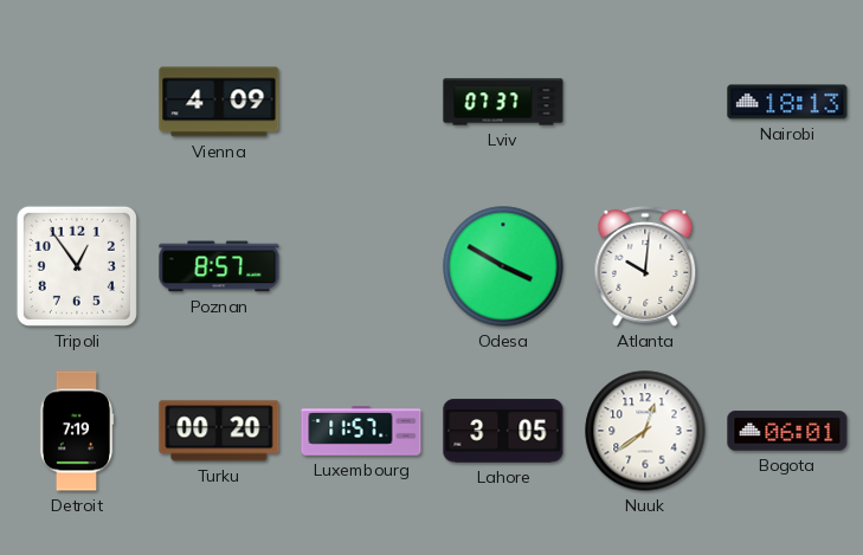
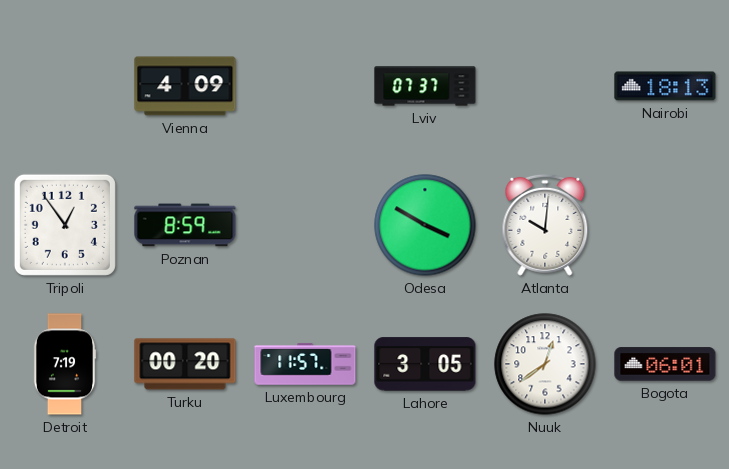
Poznan: 8:57 -> 8:59
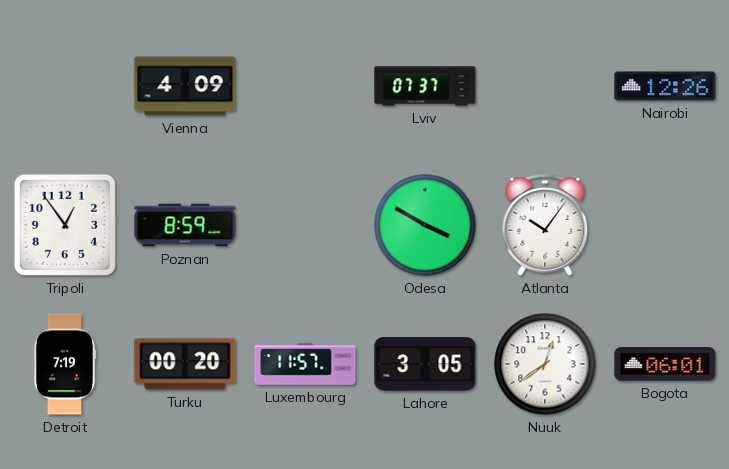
Nairobi: 18:13 -> 12:26
Atlanta: 10:01 -> 10:06
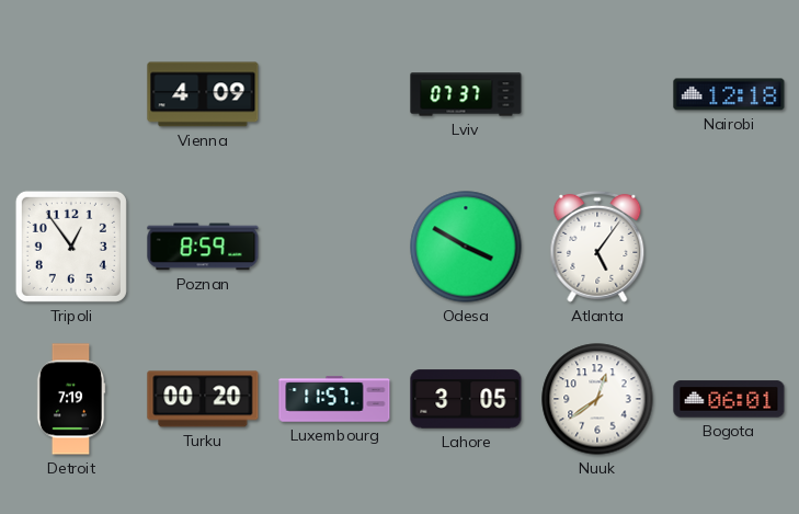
Nairobi: 12:26 -> 12:18
Atlanta: 10:06 -> 5:06
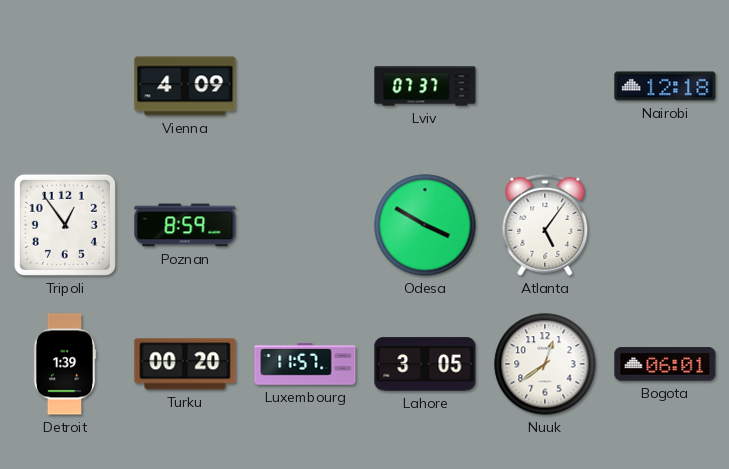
Detroit: 7:19 -> 1:39
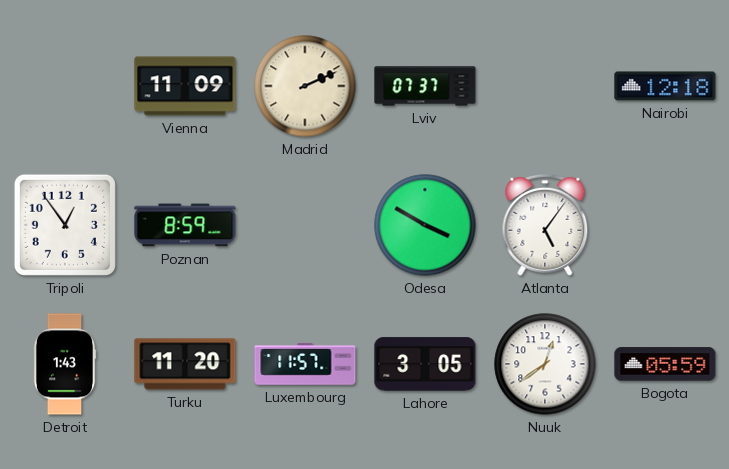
Vienna: 4:09 -> 11:09
Madrid: none -> 2:11
Detroit: 1:39 -> 1:43
Turku: 00:20 -> 11:20
Bogota: 06:01 -> 05:59
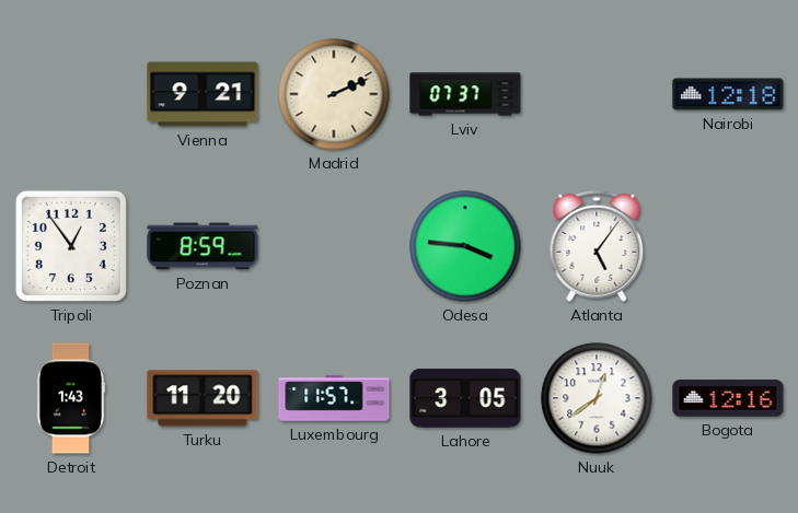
Vienna: 11:09 -> 9:21
Odesa: 3:50 -> 3:46
Bogota: 05:59 -> 12:16
